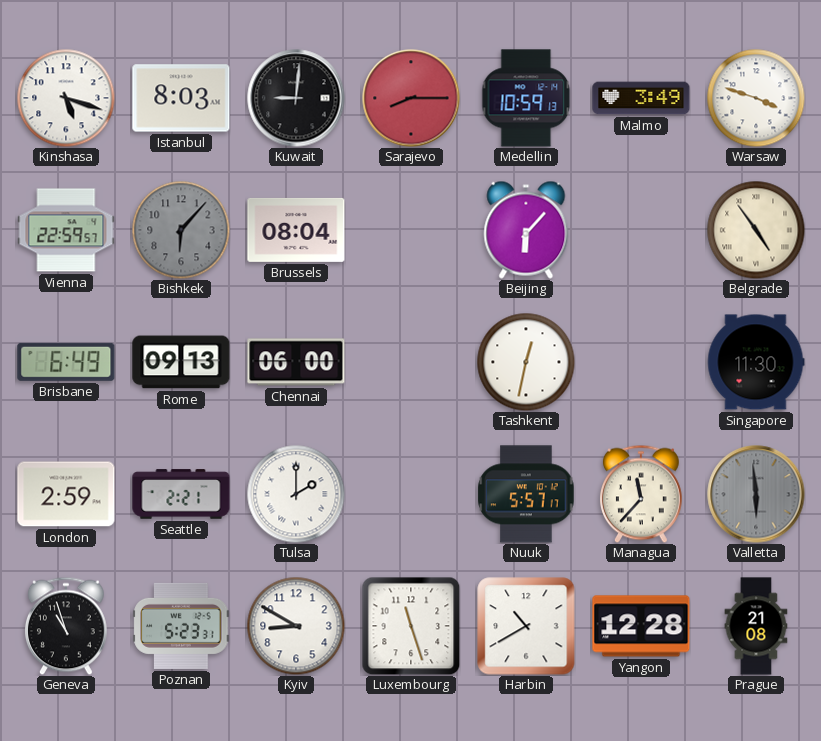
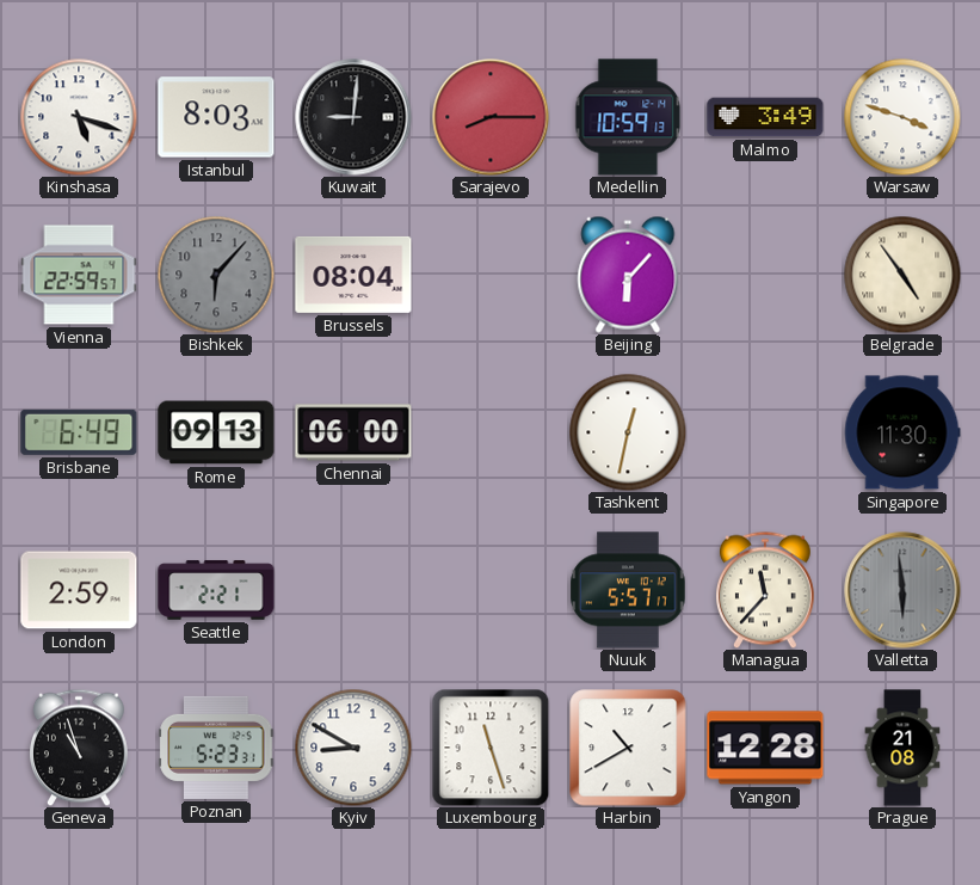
Tulsa: 2:00 -> none
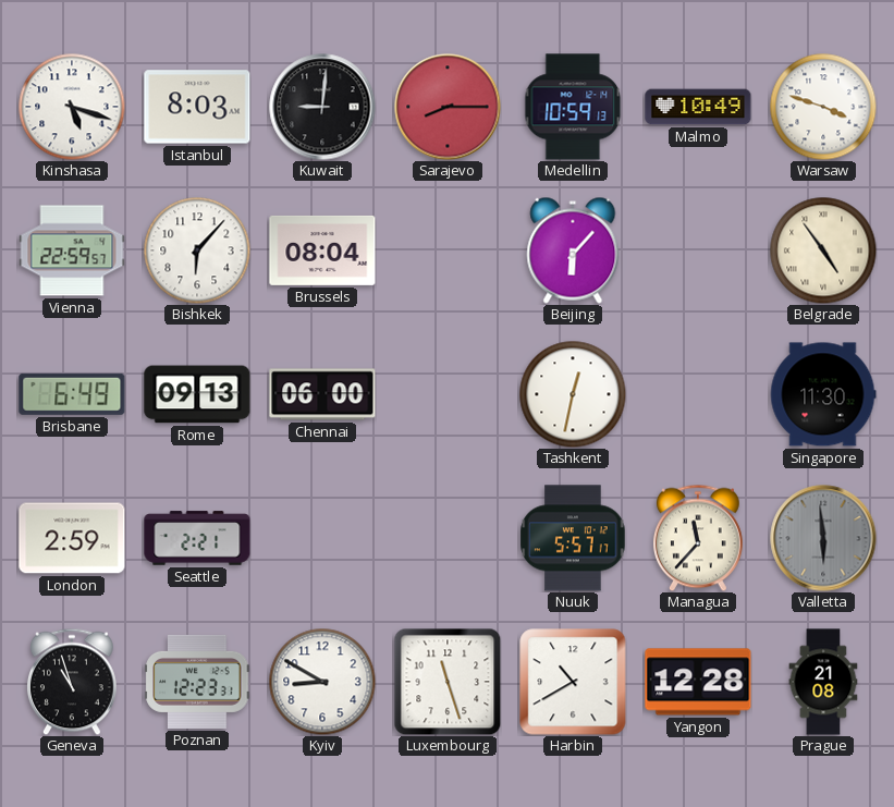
Malmo: 3:49 -> 10:49
Bishkek dial: grey -> white
Poznan: 5:23 -> 12:23
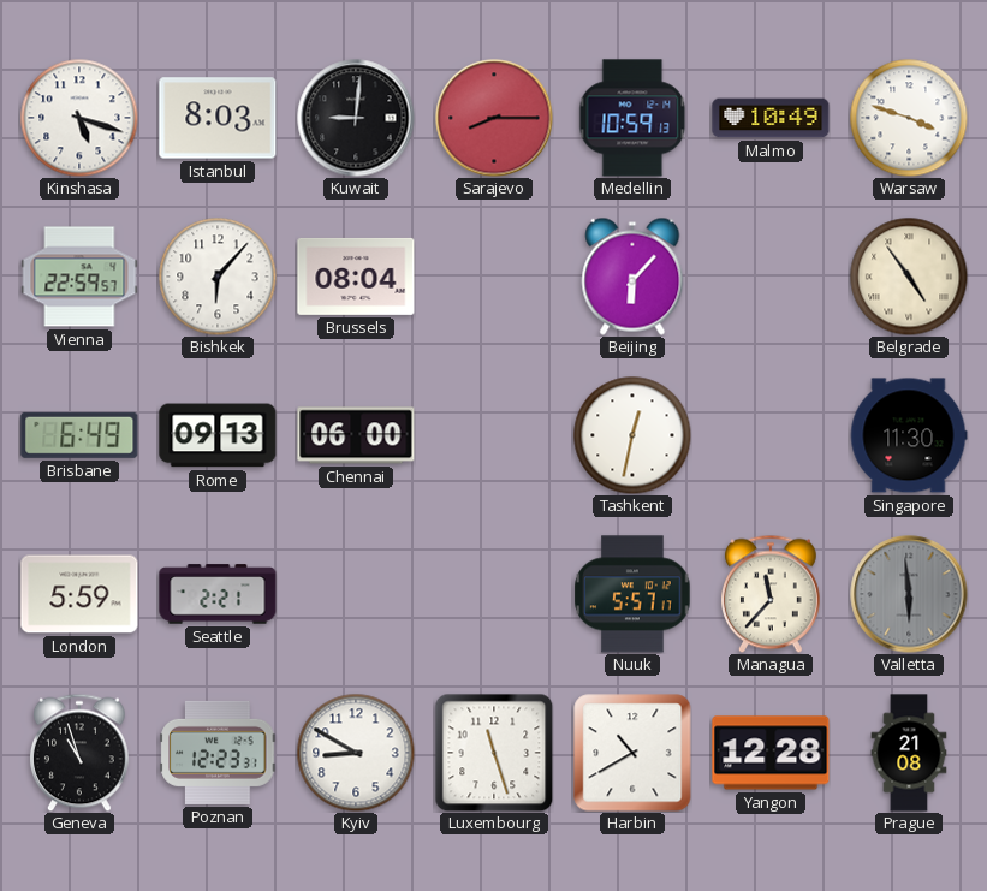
London: 2:59 -> 5:59
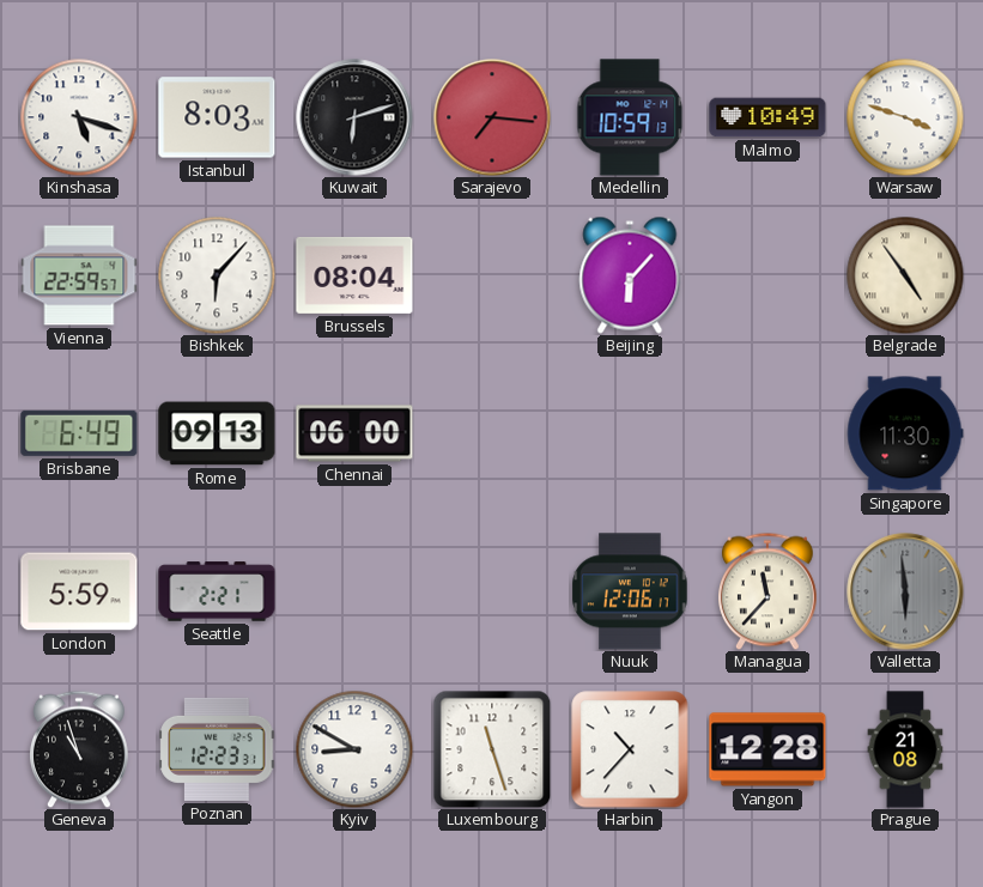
Kuwait: 9:01 -> 6:12
Sarajevo: 8:15 -> 7:16
Tashkent: 12:32 -> none
Nuuk: 5:57 -> 12:06
Harbin: 10:40 -> 10:37
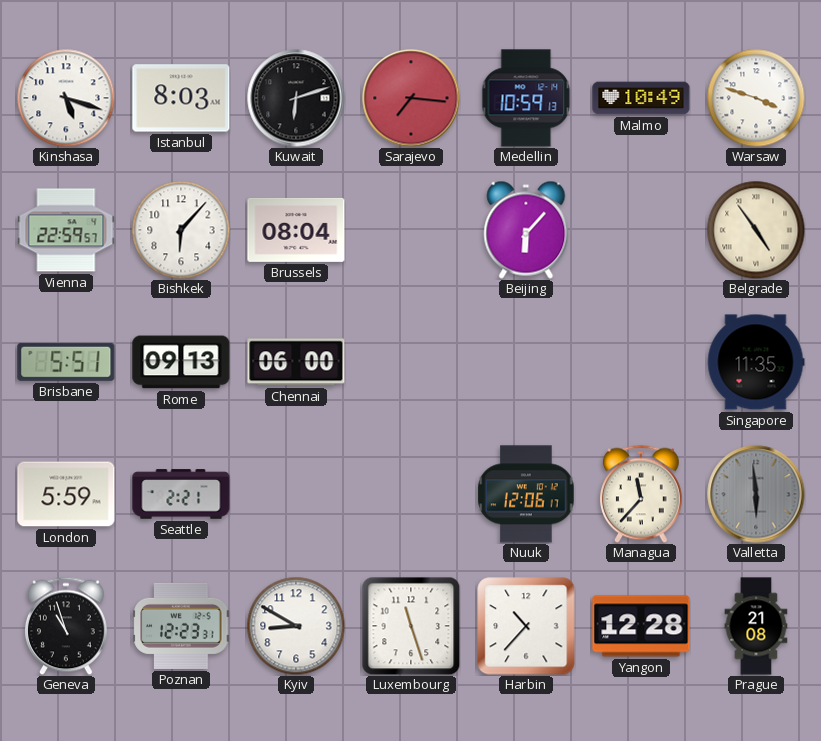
Brisbane: 6:49 -> 5:51
Singapore: 11:30 -> 11:35
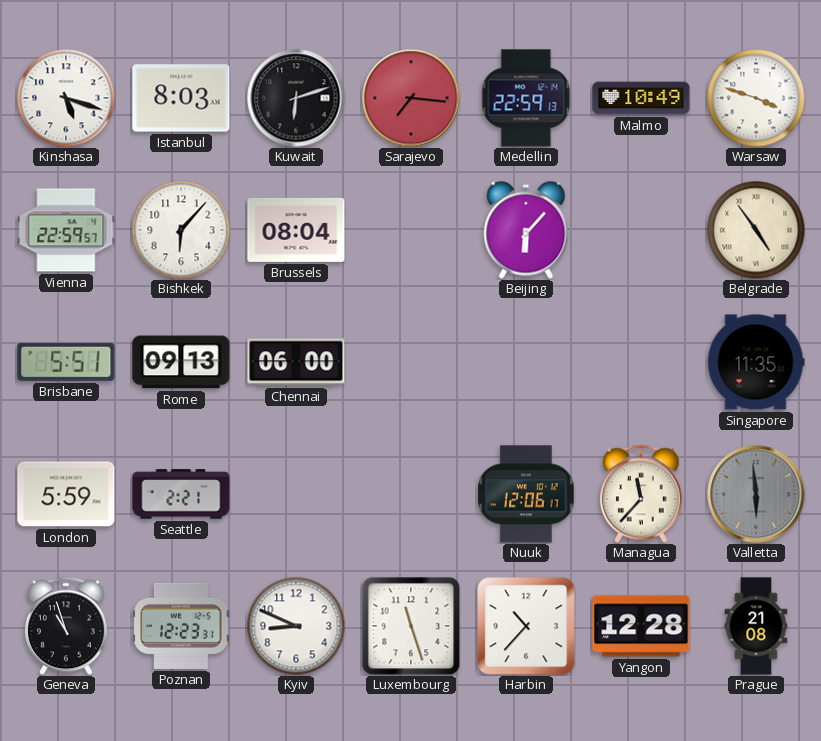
Medellin: 10:59 -> 22:59
Kyiv: 8:50 -> 8:49
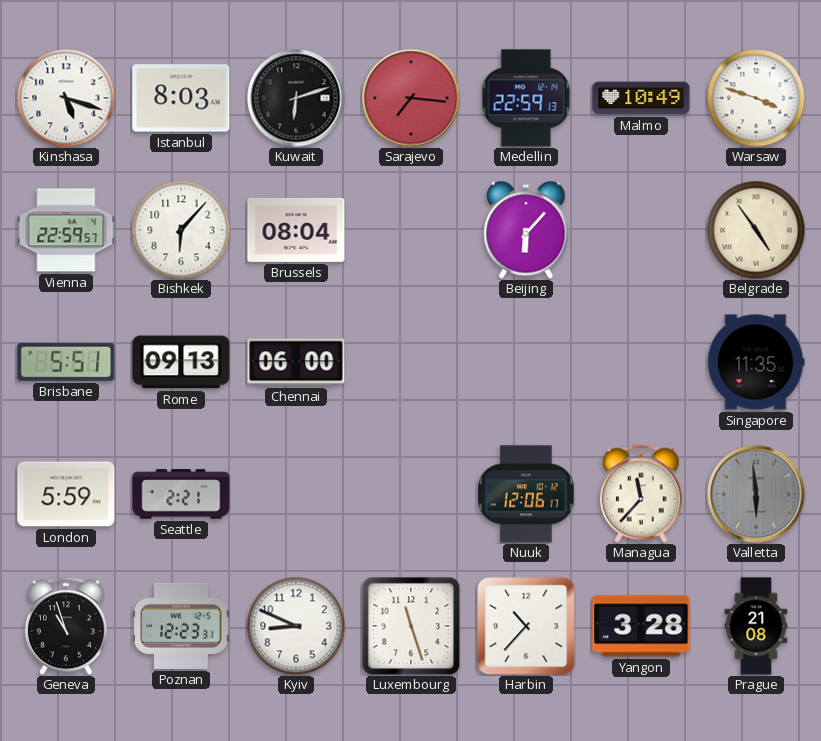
Yangon: 12:28 -> 3:28
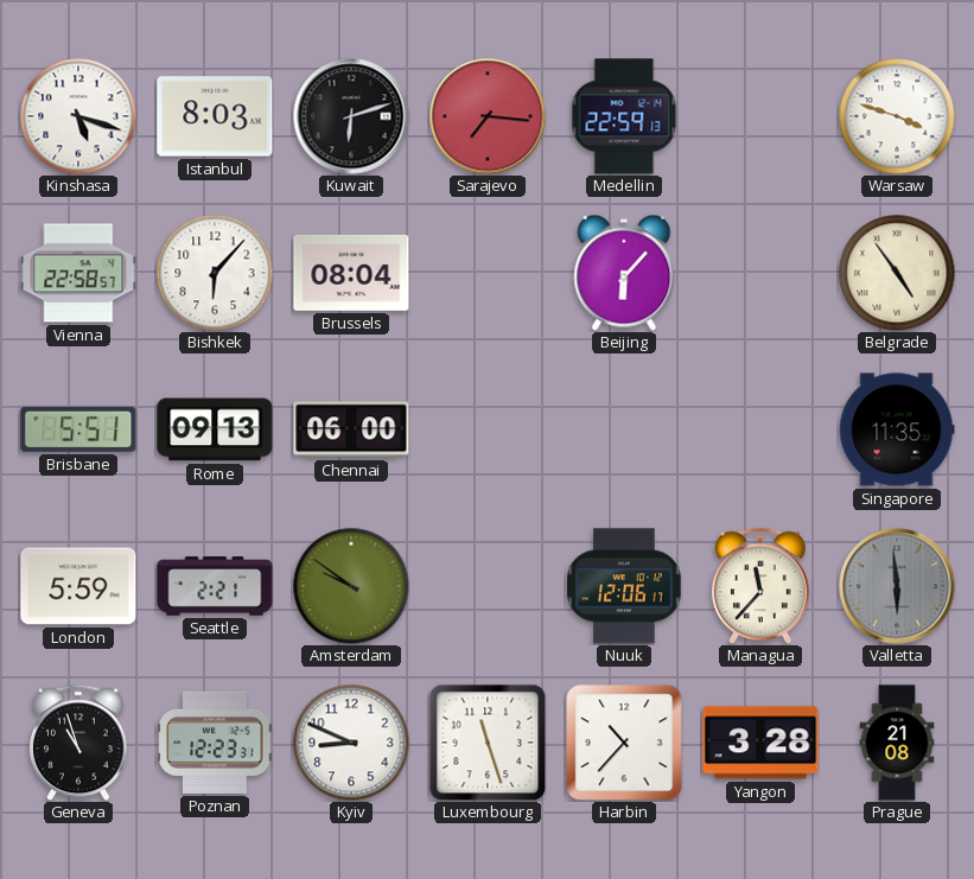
Malmo: 10:49 -> none
Vienna: 22:59 -> 22:58
Amsterdam: none -> 9:51
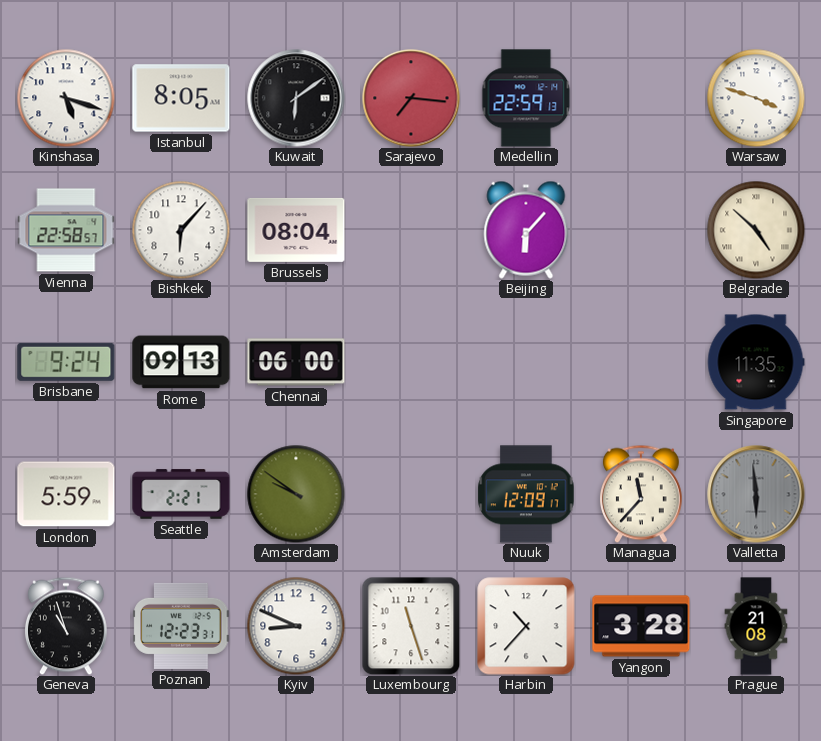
Istanbul: 8:03 -> 8:05
Kuwait: 6:12 -> 6:09
Belgrade: 4:54 -> 4:52
Brisbane: 5:51 -> 9:24
Nuuk: 12:06 -> 12:09
